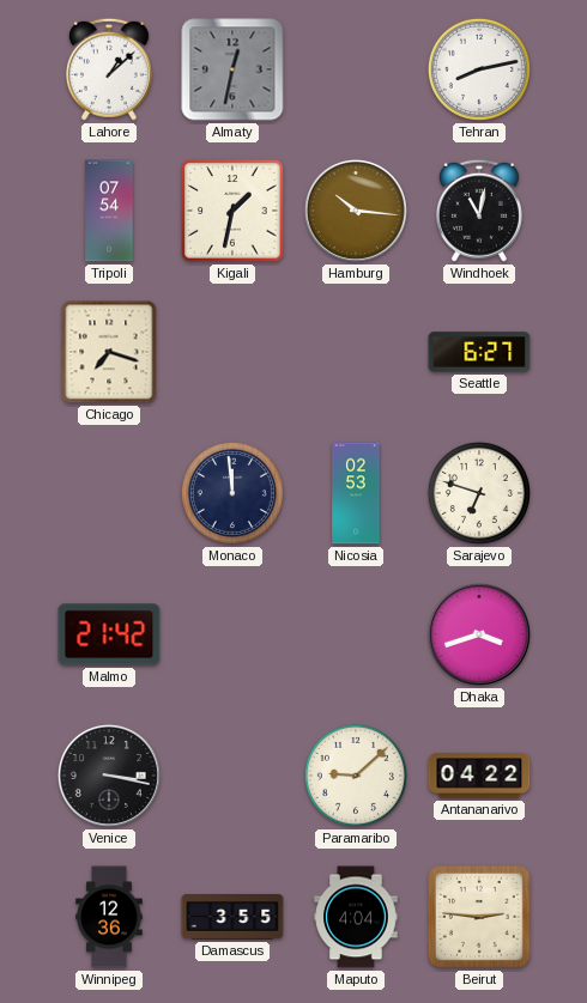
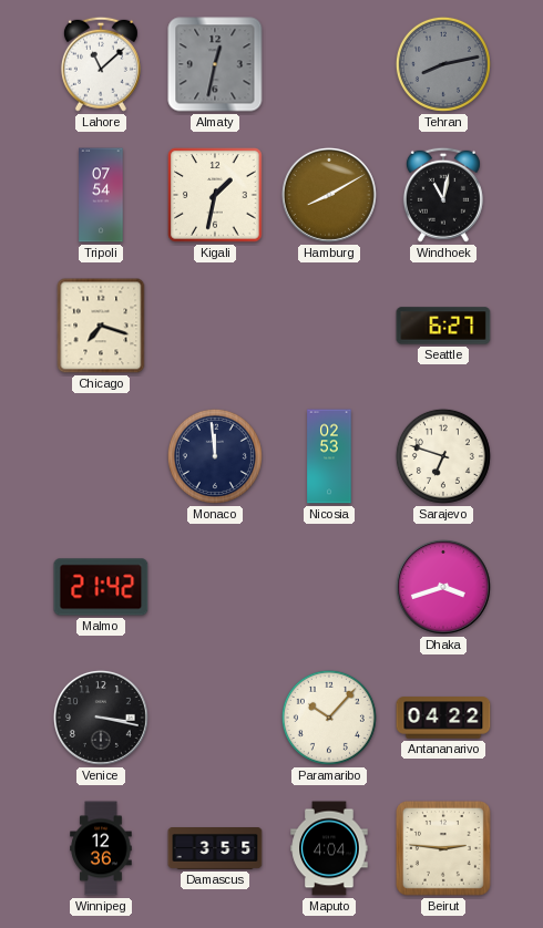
Lahore: 1:08 -> 11:08
Tehran dial: white -> grey
Hamburg: 10:16 -> 8:10
Paramaribo: 9:08 -> 10:07
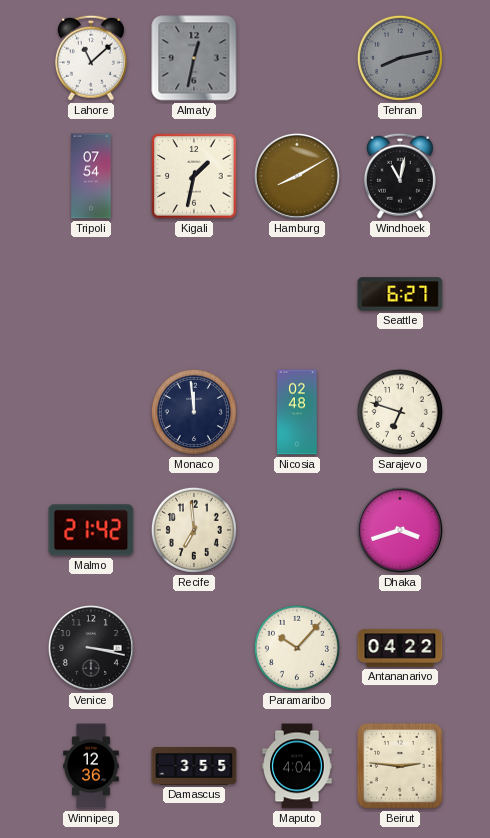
Chicago: 7:18 -> none
Nicosia: 02:53 -> 02:48
Recife: none -> 6:59
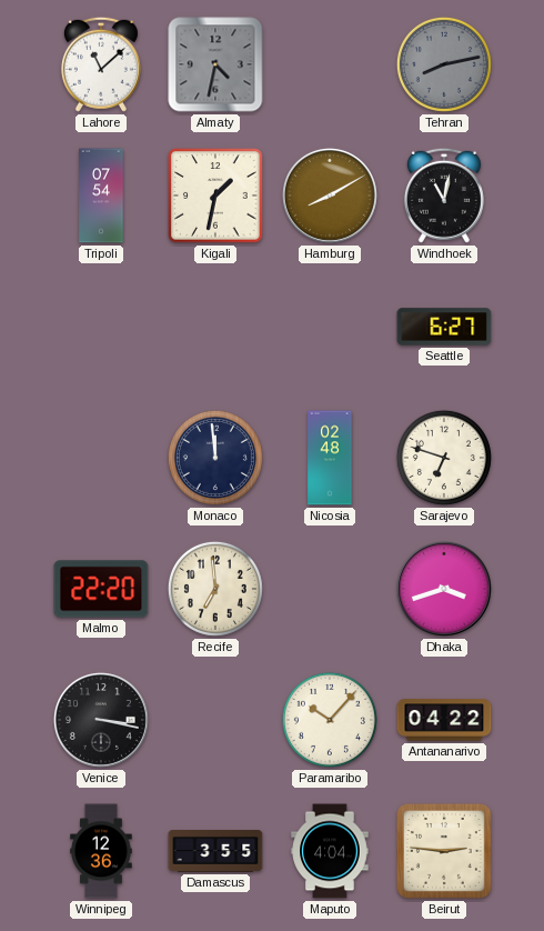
Almaty: 12:32 -> 4:32
Malmo: 21:42 -> 22:20
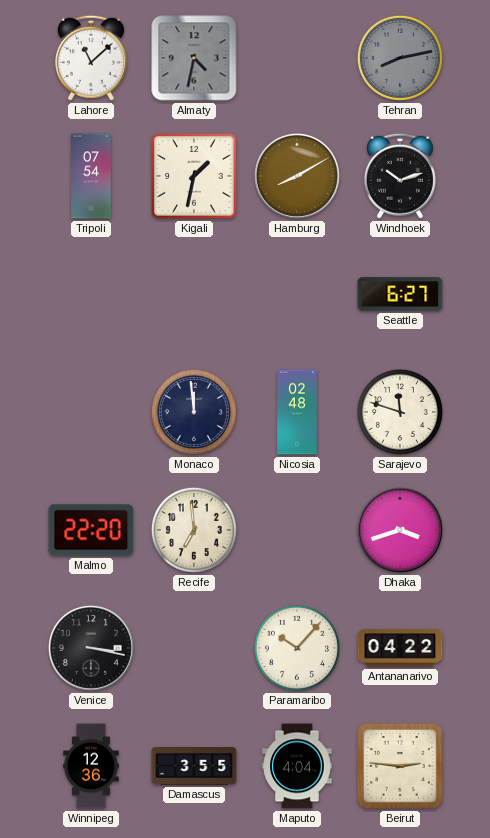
Windhoek: 11:02 -> 10:12
Sarajevo: 6:48 -> 11:48
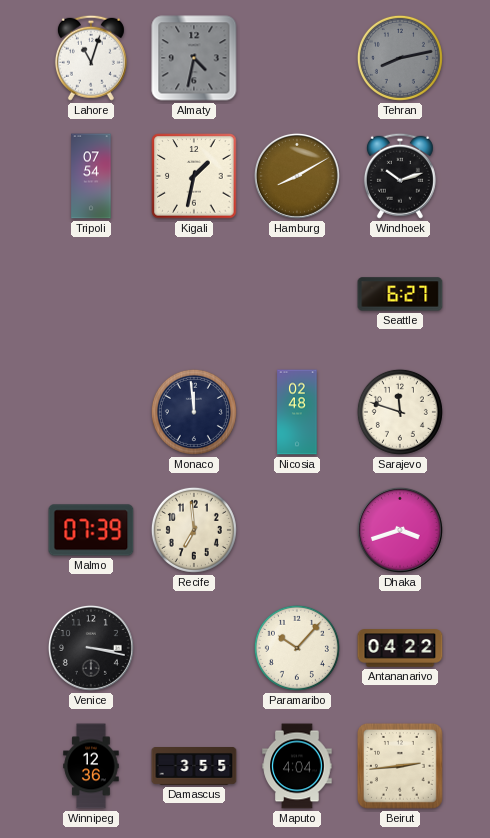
Lahore: 11:08 -> 11:03
Malmo: 22:20 -> 07:39
Beirut: 2:46 -> 2:44
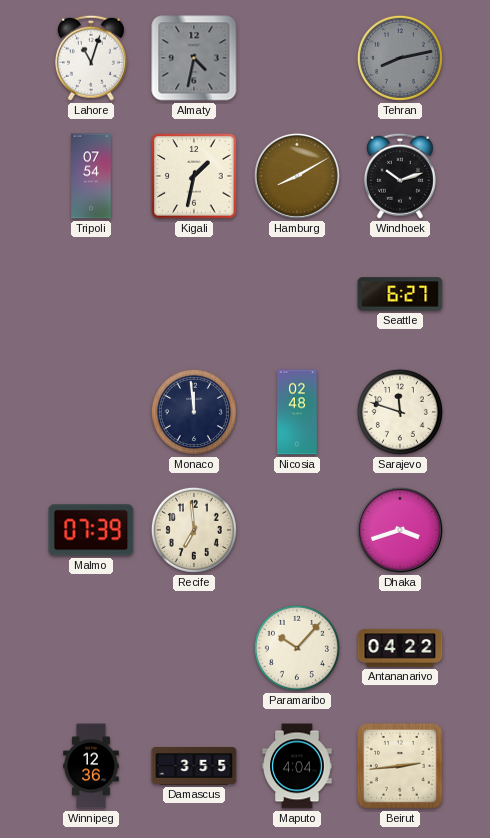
Venice: 3:17 -> none
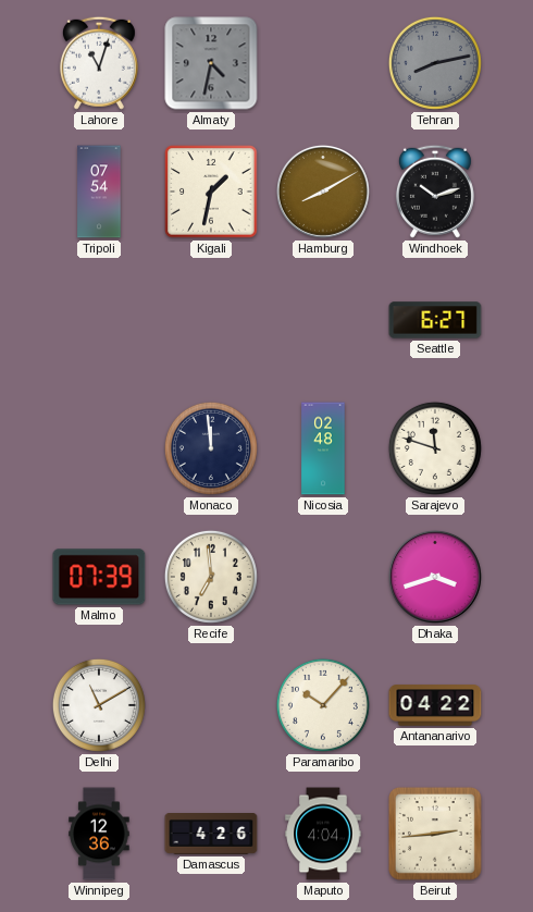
Delhi: none -> 11:10
Damascus: 3:55 -> 4:26
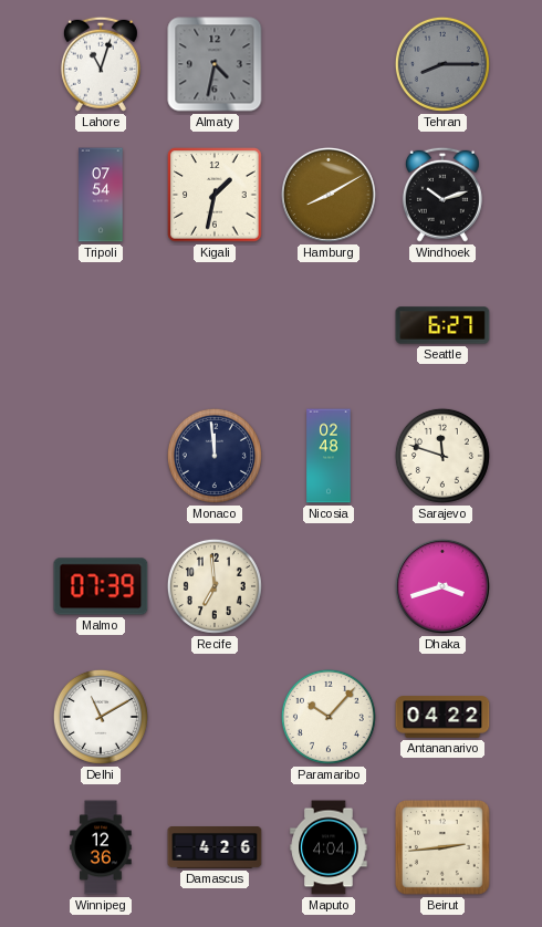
Tehran: 8:13 -> 8:15
